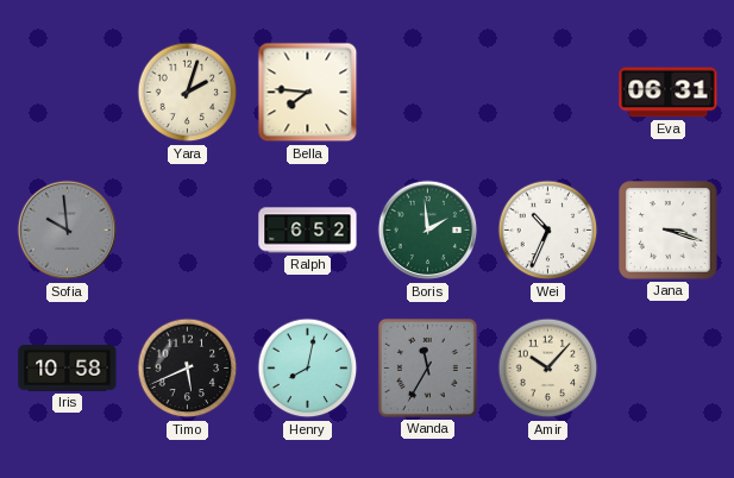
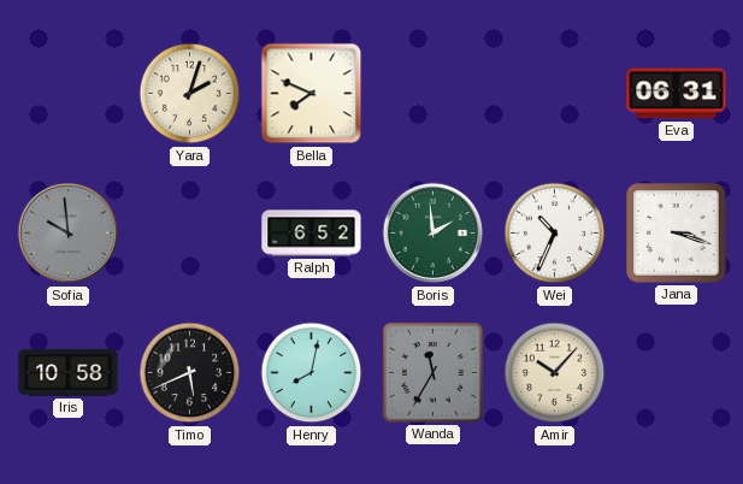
Bella: 7:46 -> 7:49
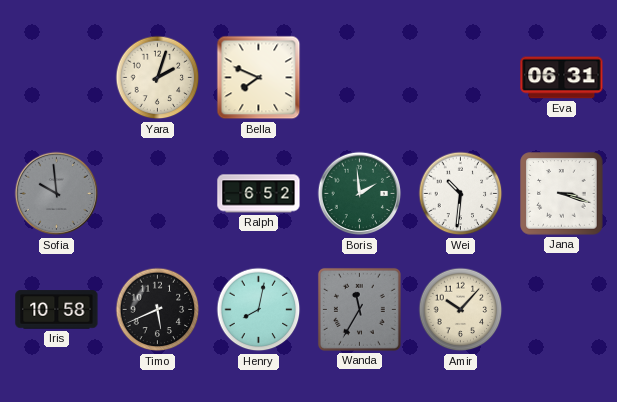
Wei: 10:34 -> 10:31
